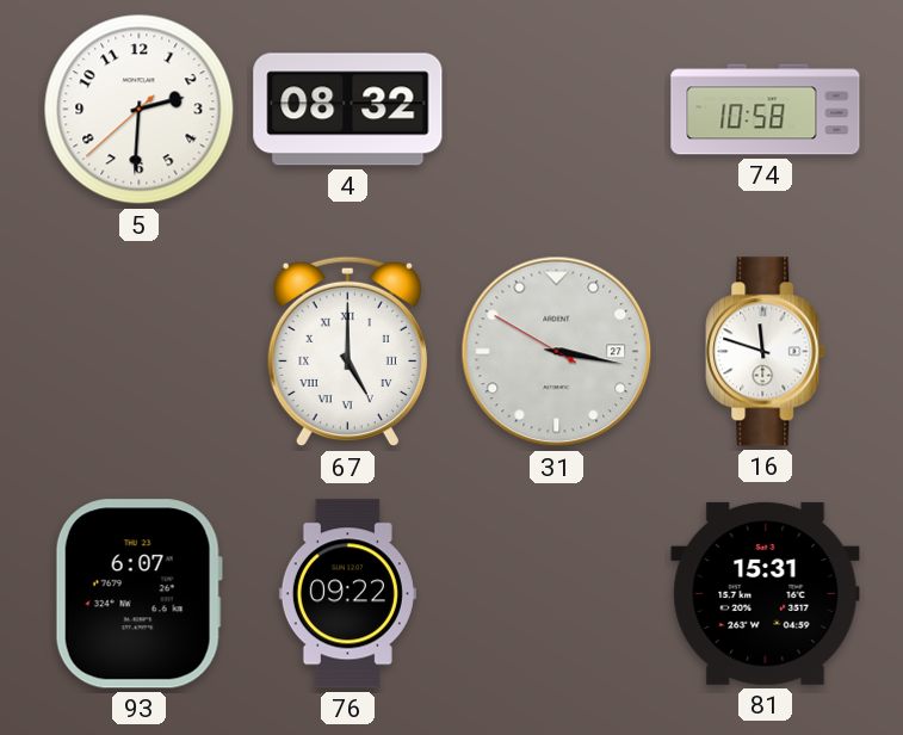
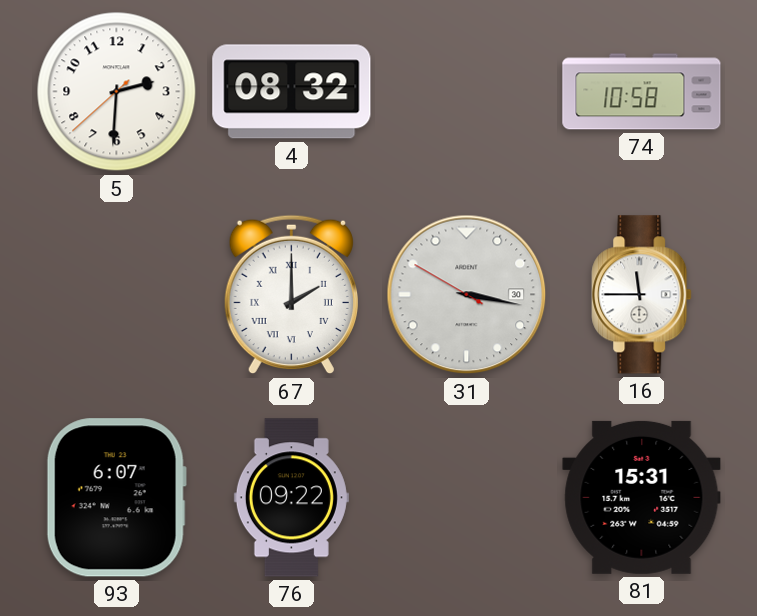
67: 5:00 -> 2:00
31 date: 27 -> 30
16: 11:48 -> 11:45
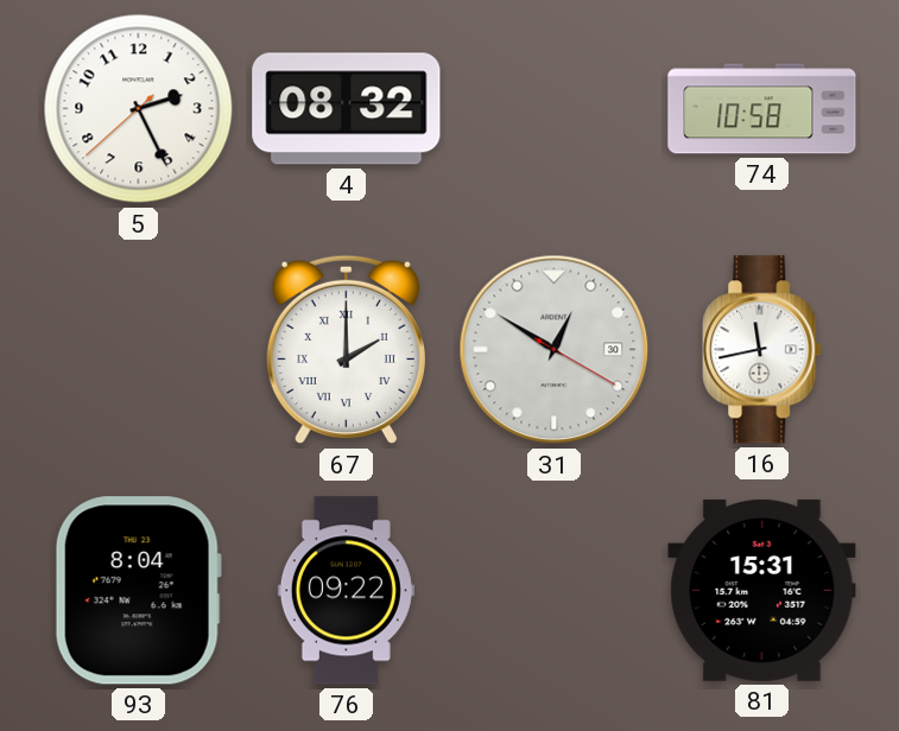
5: 2:30 -> 2:25
31: 3:16 -> 12:50
16: 11:45 -> 11:43
93: 6:07 -> 8:04
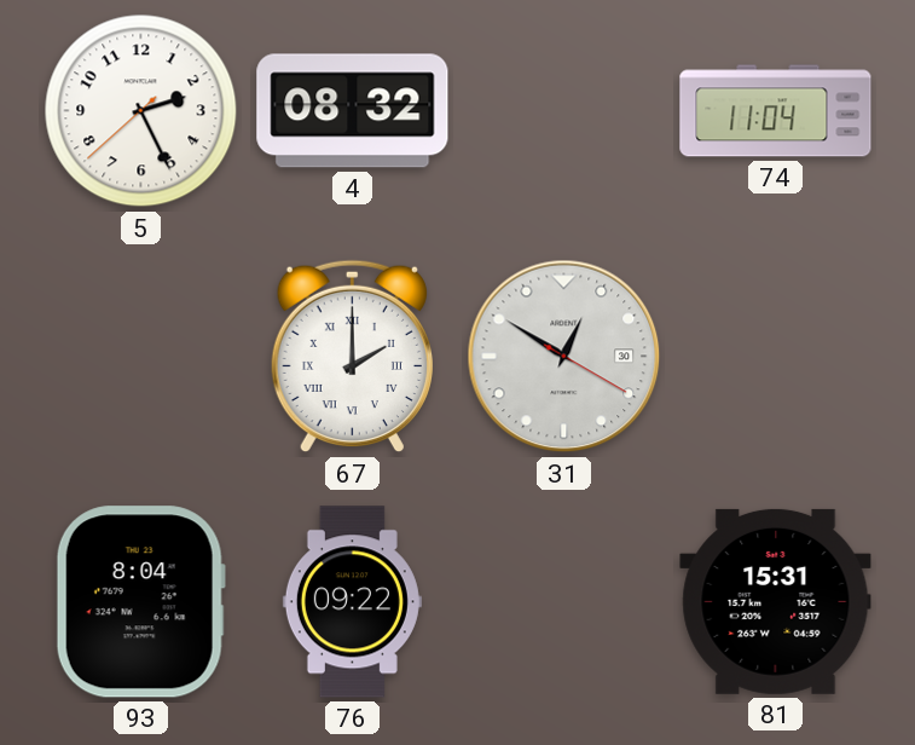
74: 10:58 -> 11:04
16: 11:43 -> none
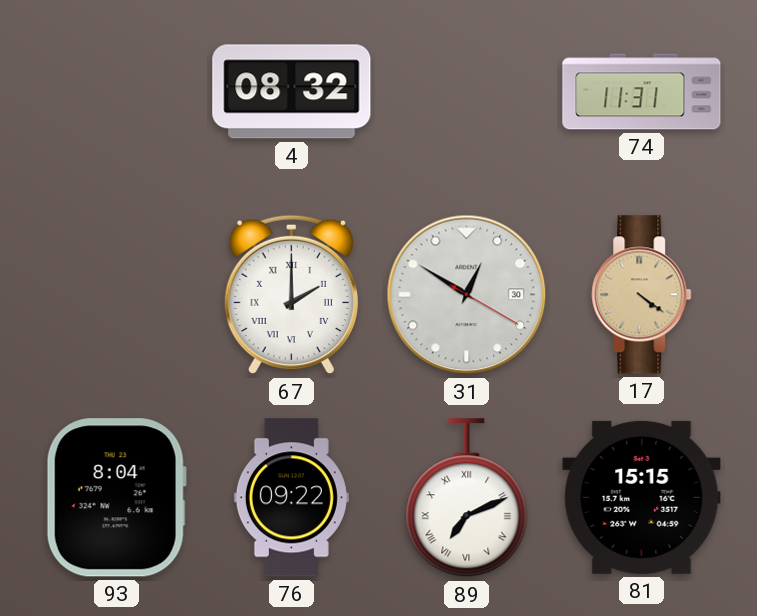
5: 2:25 -> none
74: 11:04 -> 11:31
17: none -> 4:21
89: none -> 7:11
81: 15:31 -> 15:15
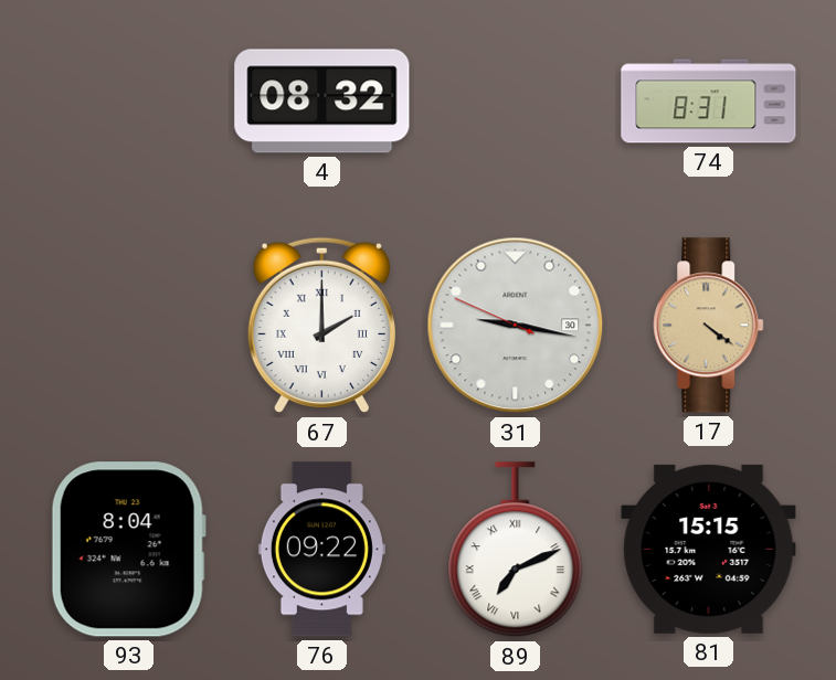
74: 11:31 -> 8:31
31: 12:50 -> 9:16
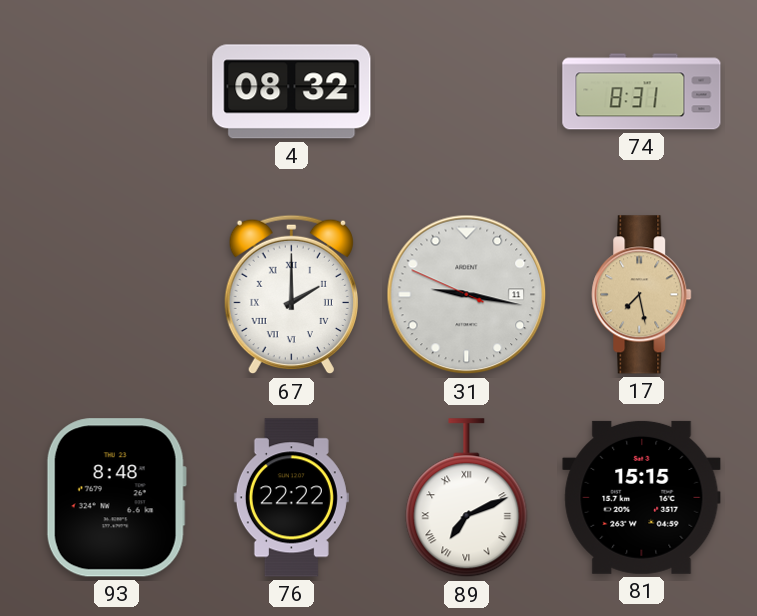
31 date: 30 -> 11
17: 4:21 -> 7:28
93: 8:04 -> 8:48
76: 09:22 -> 22:22
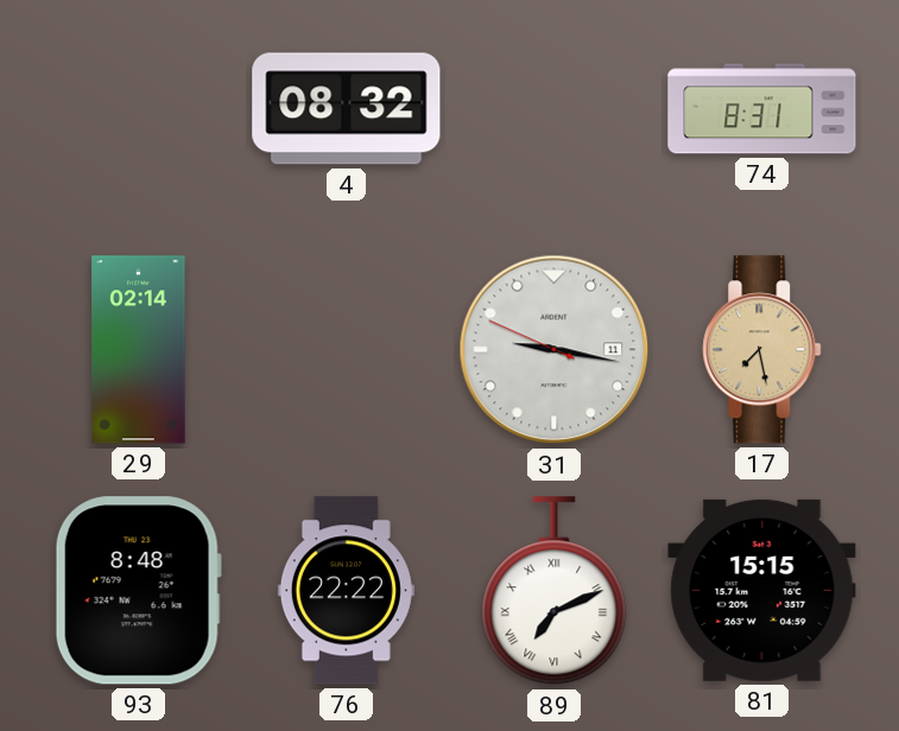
29: none -> 02:14
67: 2:00 -> none
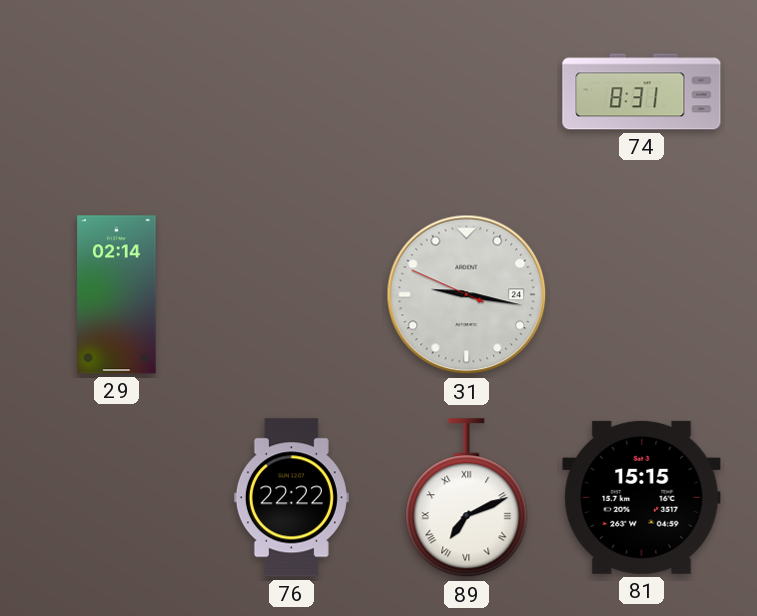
4: 08:32 -> none
31 date: 11 -> 24
17: 7:28 -> none
93: 8:48 -> none
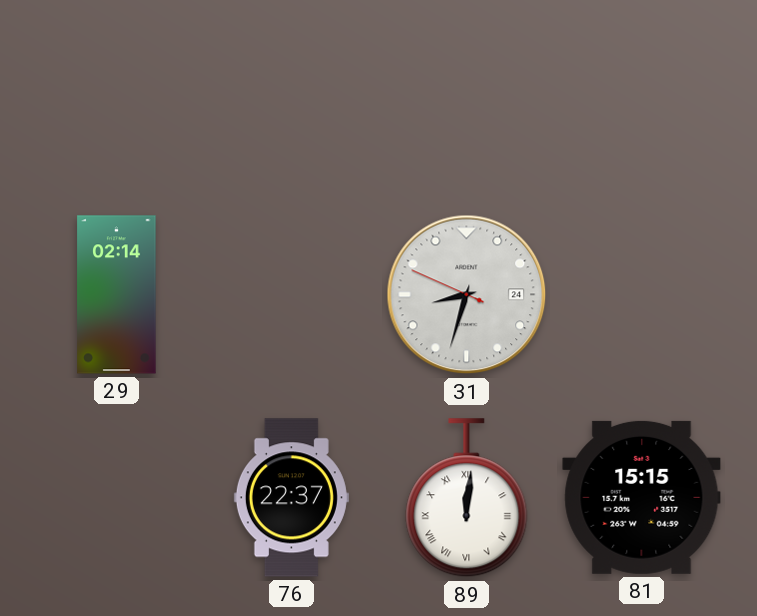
74: 8:31 -> none
31: 9:16 -> 8:32
76: 22:22 -> 22:37
89: 7:11 -> 12:01
